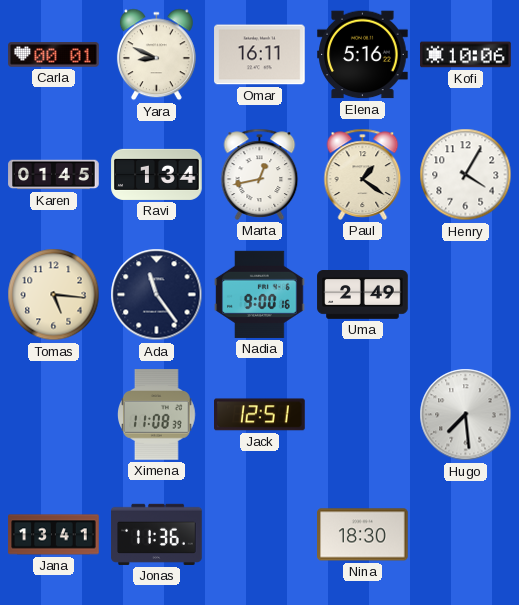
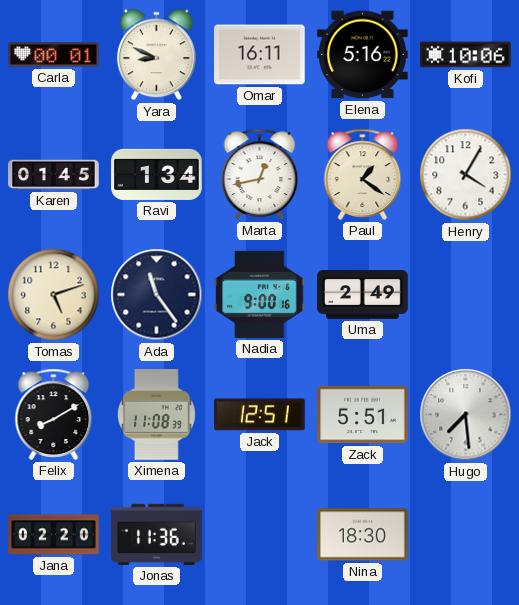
Tomas: 5:16 -> 5:12
Felix: none -> 8:10
Zack: none -> 5:51
Jana: 13:41 -> 02:20
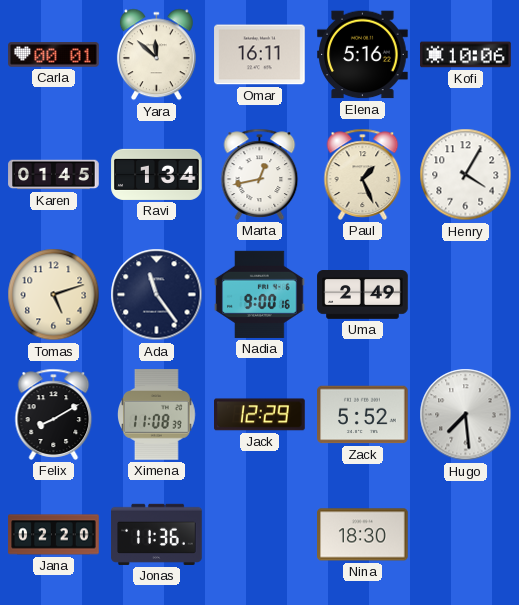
Yara: 8:49 -> 11:52
Paul: 1:21 -> 1:26
Jack: 12:51 -> 12:29
Zack: 5:51 -> 5:52
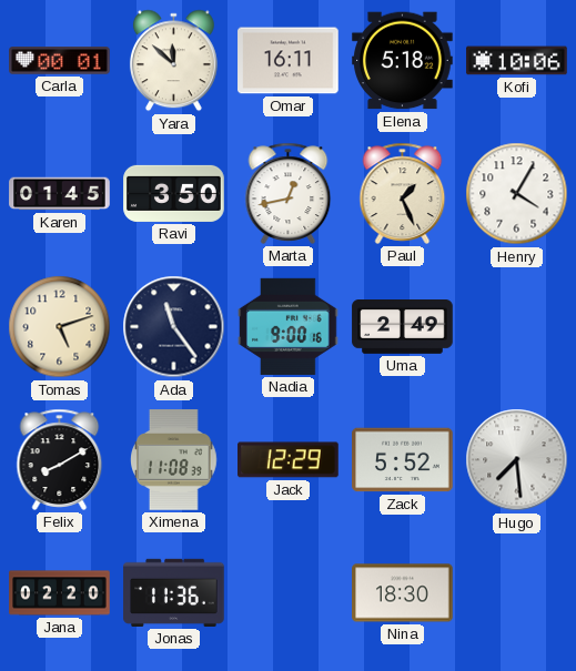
Elena: 5:16 -> 5:18
Ravi: 1:34 -> 3:50
